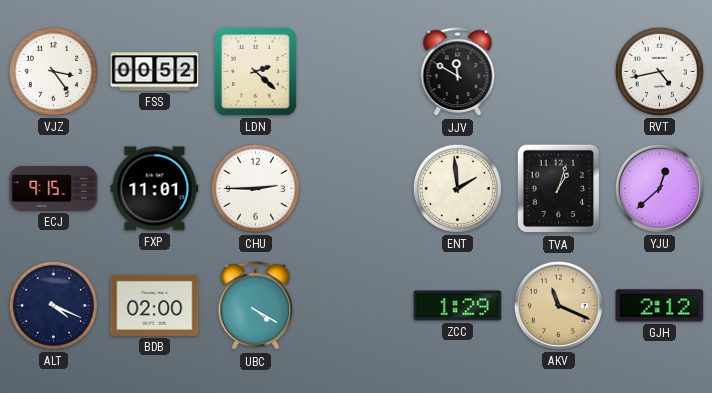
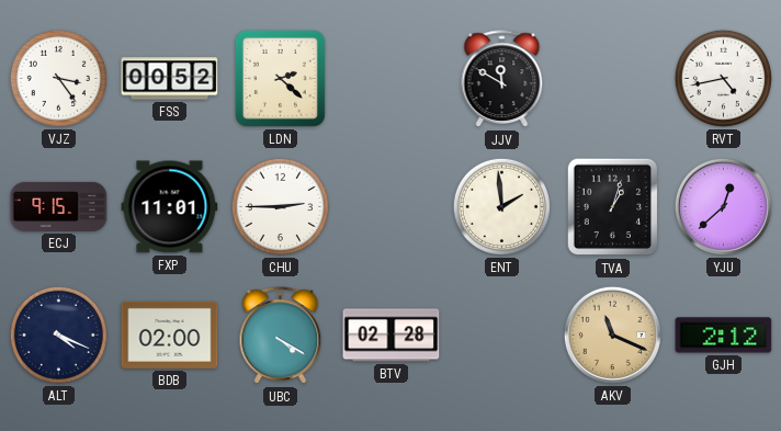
BTV: none -> 02:28
ZCC: 1:29 -> none
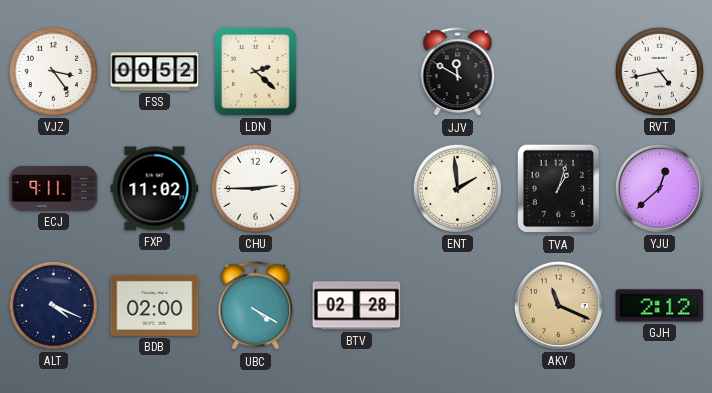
ECJ: 9:15 -> 9:11
FXP: 11:01 -> 11:02
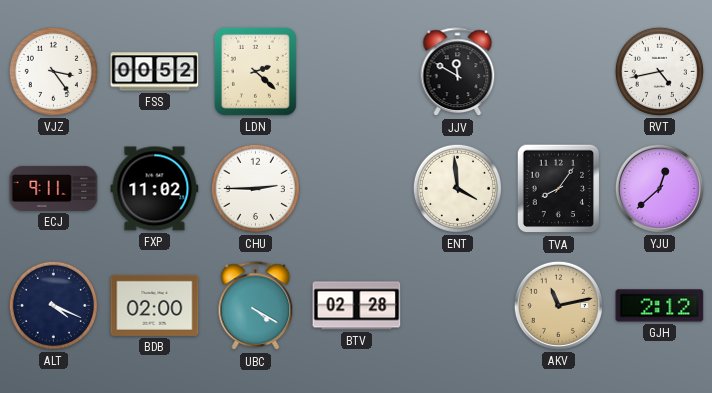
ENT: 1:59 -> 3:59
TVA: 1:03 -> 8:06
AKV: 11:19 -> 11:13
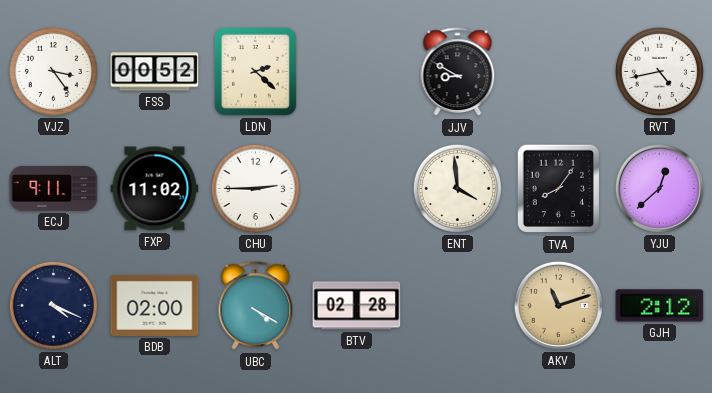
JJV: 11:50 -> 8:50
AKV: 11:13 -> 11:12
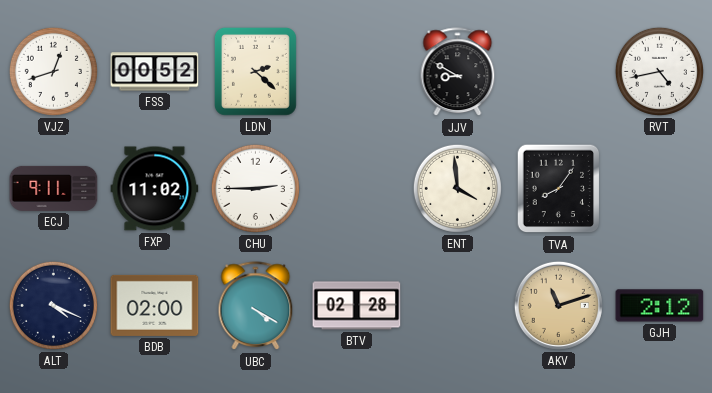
VJZ: 3:24 -> 12:42
YJU: 12:38 -> none
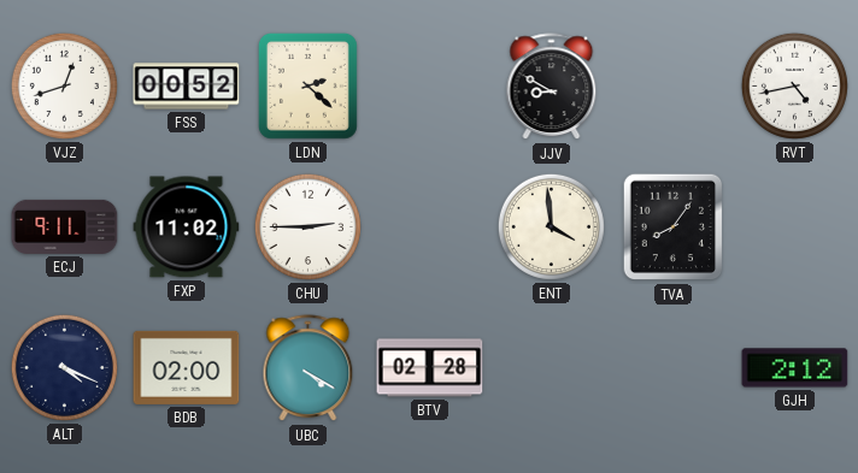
AKV: 11:12 -> none
